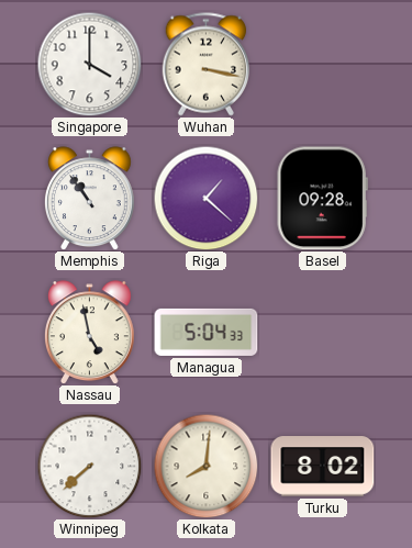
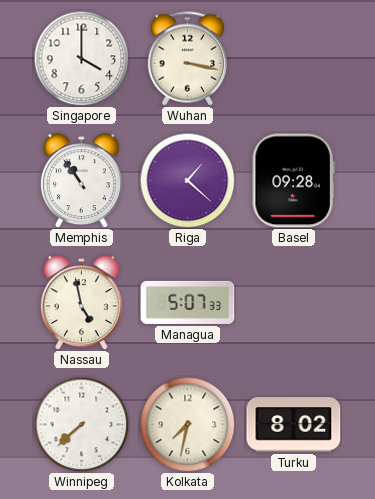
Managua: 5:04 -> 5:07
Kolkata: 8:01 -> 7:32
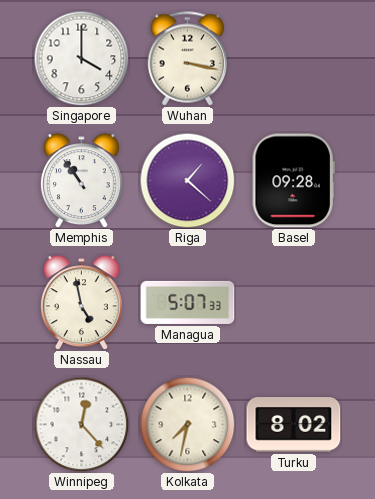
Winnipeg: 7:38 -> 12:23
